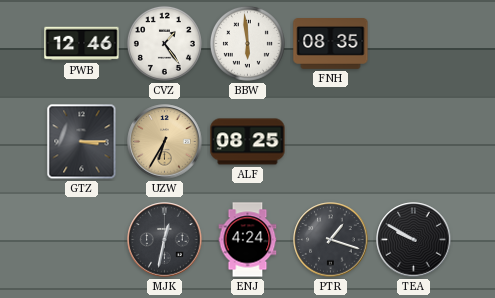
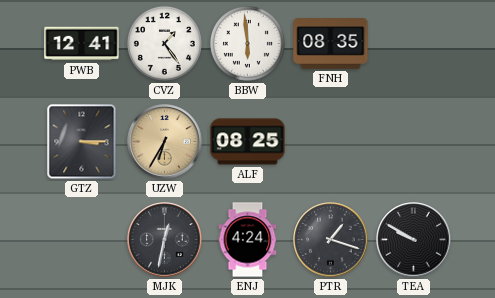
PWB: 12:46 -> 12:41
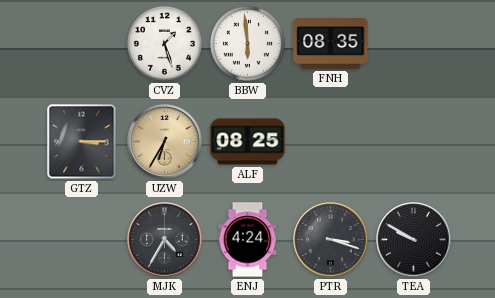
PWB: 12:41 -> none
CVZ: 1:24 -> 1:27
MJK: 12:32 -> 4:35
PTR: 1:18 -> 3:18
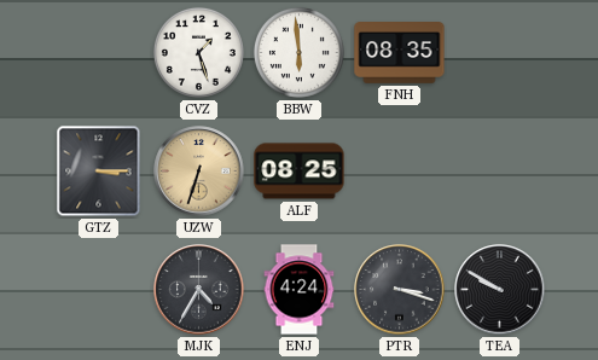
UZW: 6:35 -> 6:33
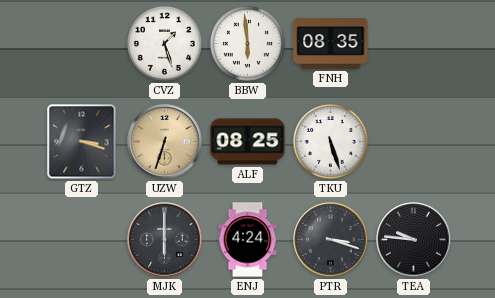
GTZ: 3:15 -> 3:18
TKU: none -> 5:27
MJK: 4:35 -> 6:00
TEA: 9:50 -> 9:46
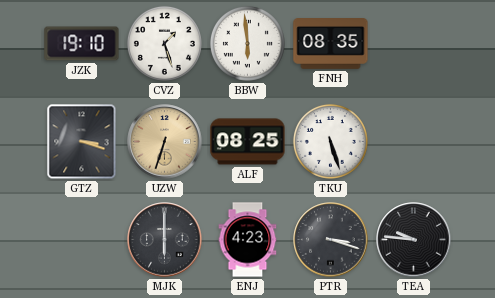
JZK: none -> 19:10
ENJ: 4:24 -> 4:23
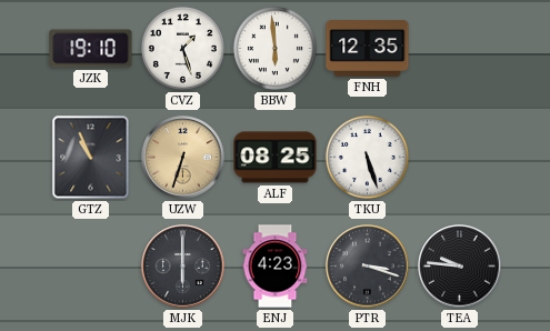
FNH: 08:35 -> 12:35
GTZ: 3:18 -> 10:56
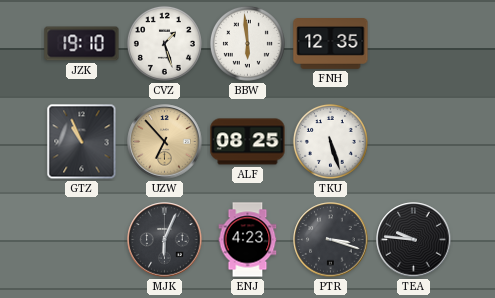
UZW: 6:33 -> 6:53
MJK: 6:00 -> 6:04
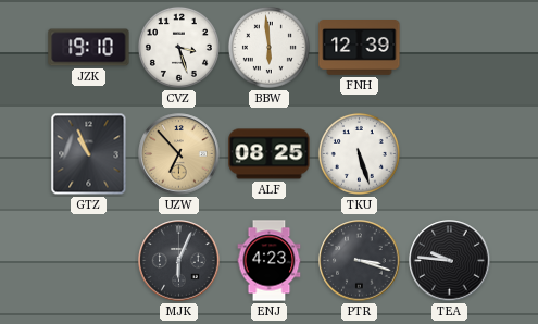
CVZ: 1:27 -> 3:27
FNH: 12:35 -> 12:39
